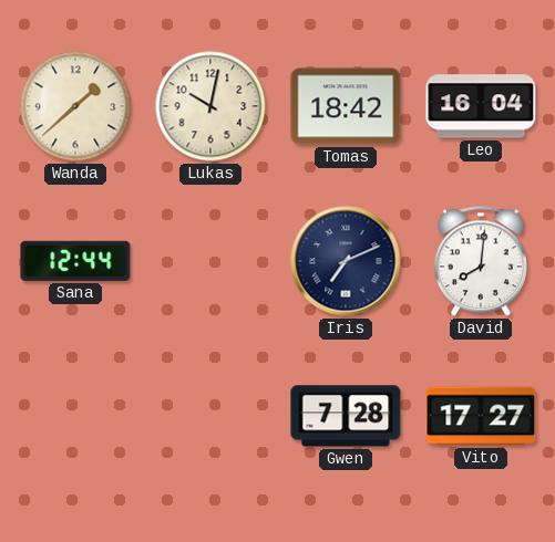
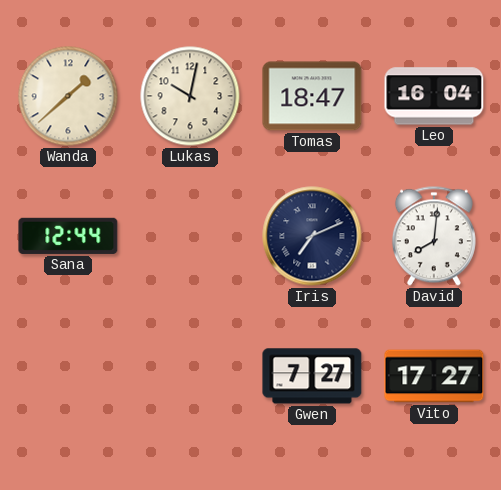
Tomas: 18:42 -> 18:47
Gwen: 7:28 -> 7:27
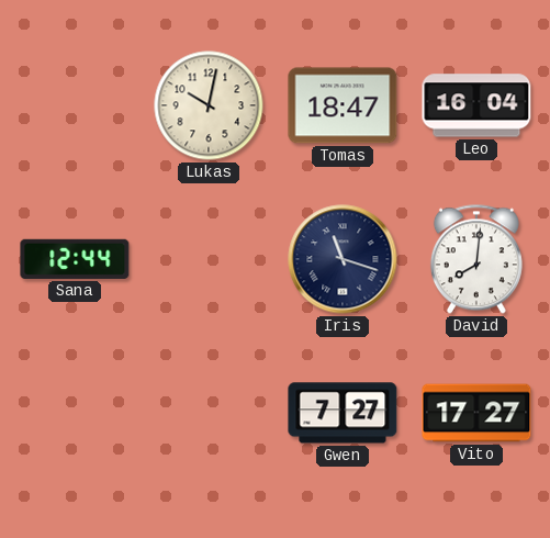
Wanda: 1:38 -> none
Iris: 7:11 -> 11:18
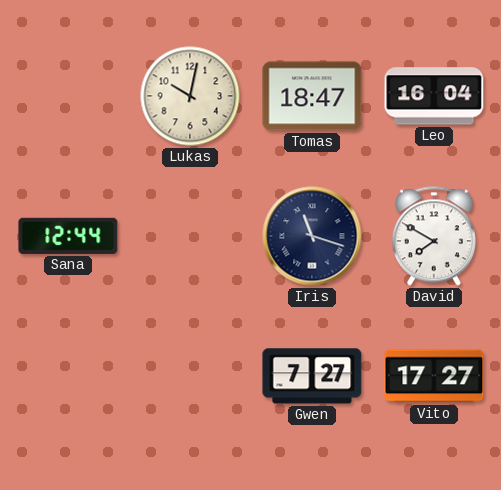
David: 8:01 -> 7:50
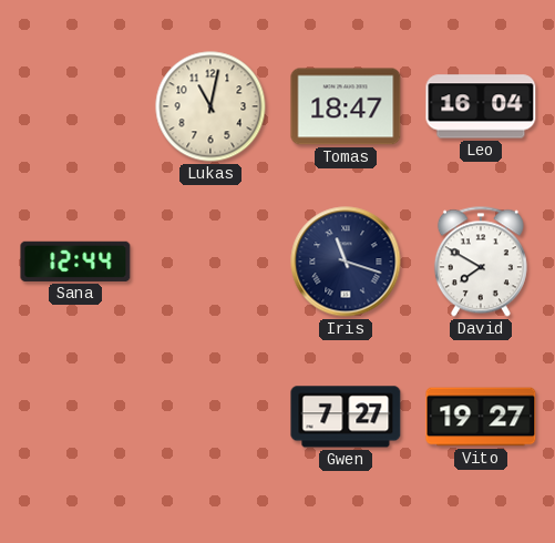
Lukas: 10:02 -> 11:02
Vito: 17:27 -> 19:27
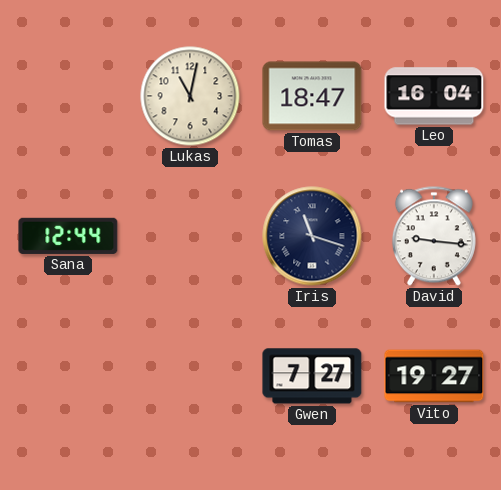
David: 7:50 -> 9:16
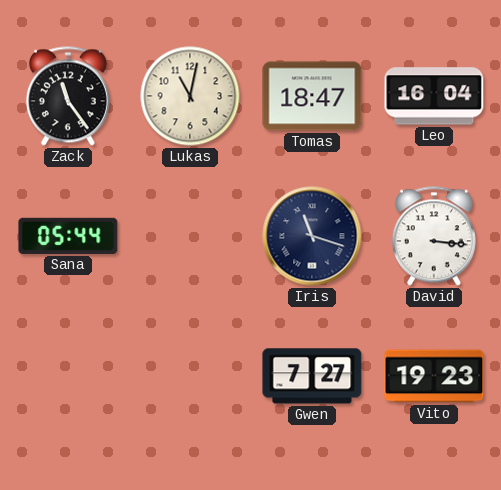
Zack: none -> 11:24
Sana: 12:44 -> 05:44
David: 9:16 -> 3:16
Vito: 19:27 -> 19:23
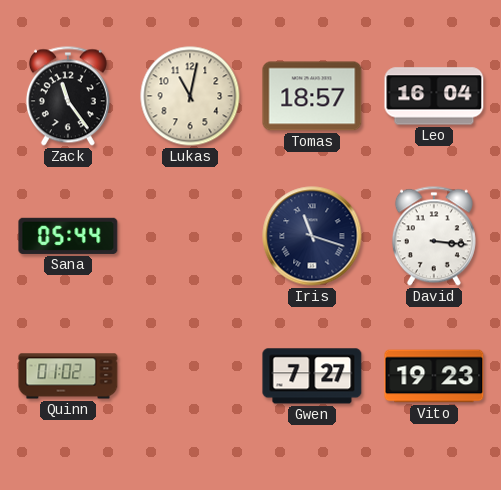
Tomas: 18:47 -> 18:57
Quinn: none -> 01:02
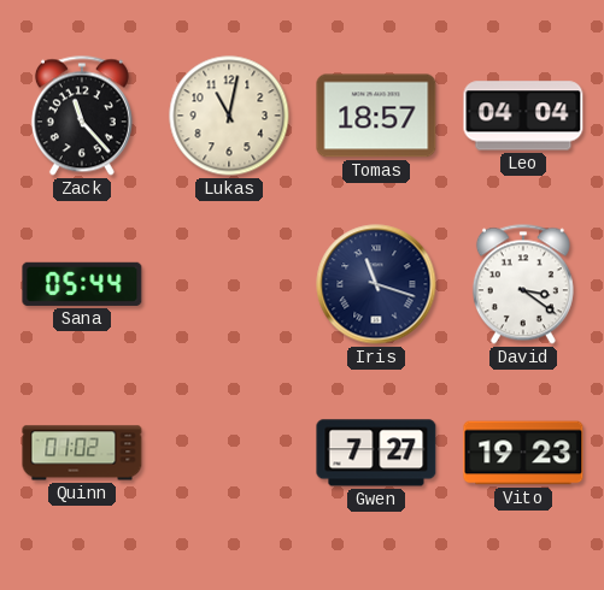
Zack: 11:24 -> 11:23
Leo: 16:04 -> 04:04
David: 3:16 -> 3:21
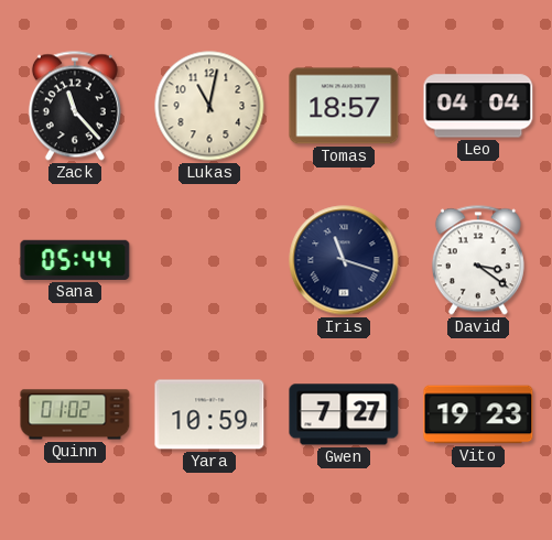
Yara: none -> 10:59
